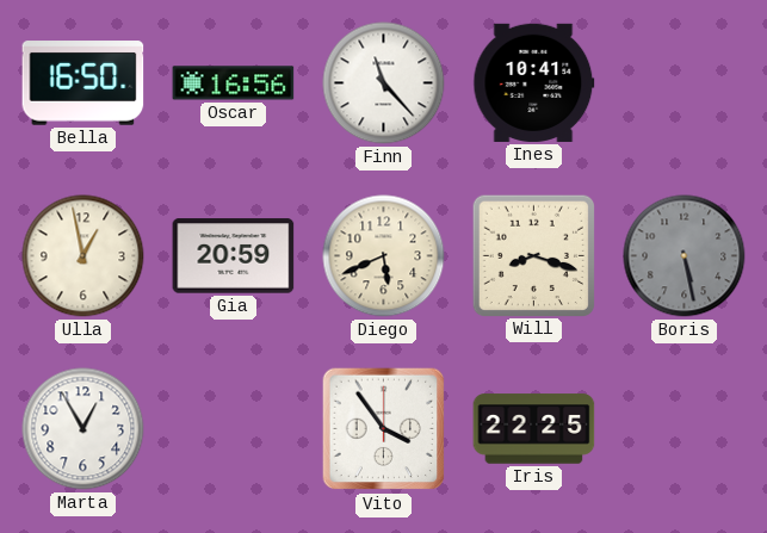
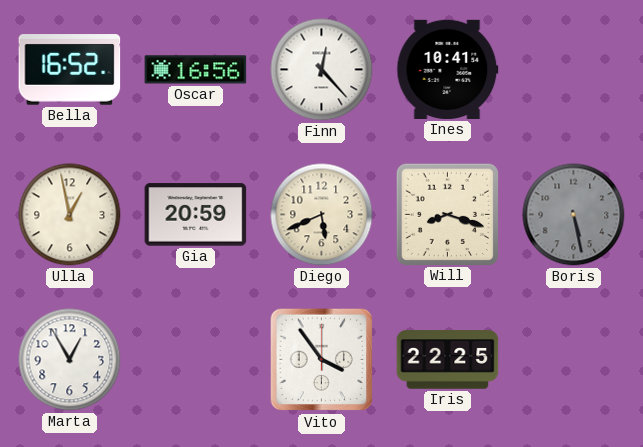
Bella: 16:50 -> 16:52
Finn: 11:23 -> 12:23
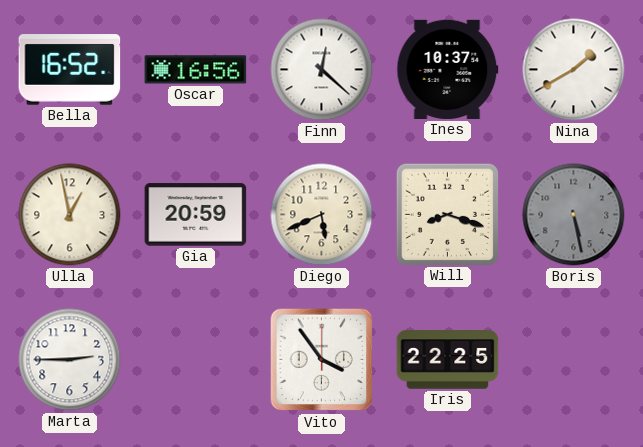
Finn: 12:23 -> 12:22
Ines: 10:41 -> 10:37
Nina: none -> 1:40
Marta: 12:55 -> 2:45
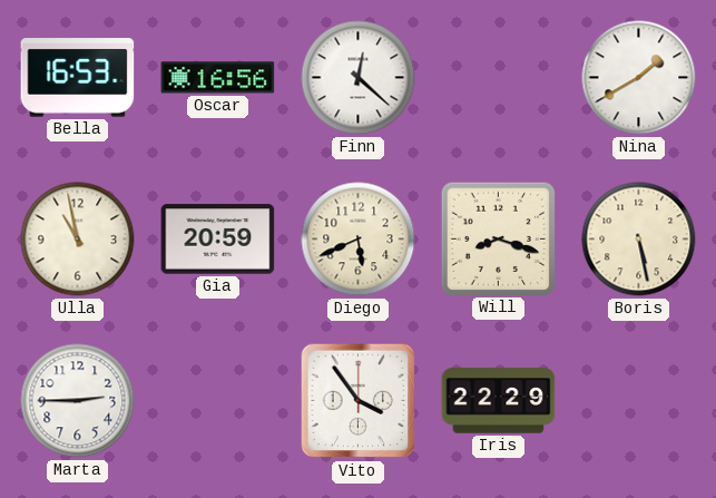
Bella: 16:52 -> 16:53
Ines: 10:37 -> none
Ulla: 12:58 -> 10:58
Boris dial: grey -> cream
Iris: 22:25 -> 22:29
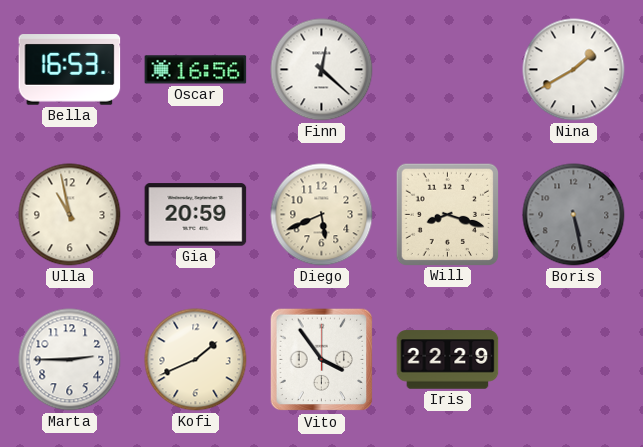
Boris dial: cream -> grey
Kofi: none -> 1:41
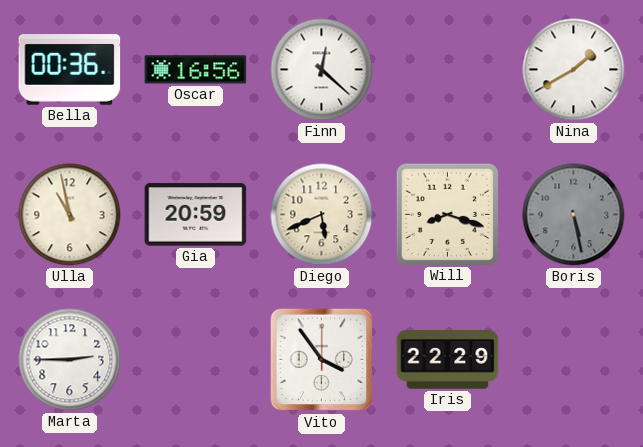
Bella: 16:53 -> 00:36
Kofi: 1:41 -> none
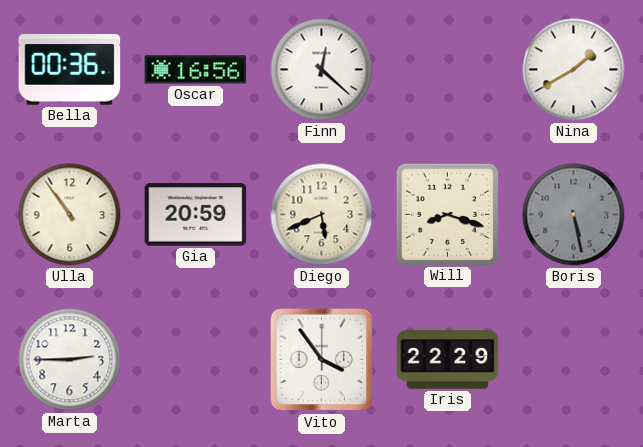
Ulla: 10:58 -> 10:54
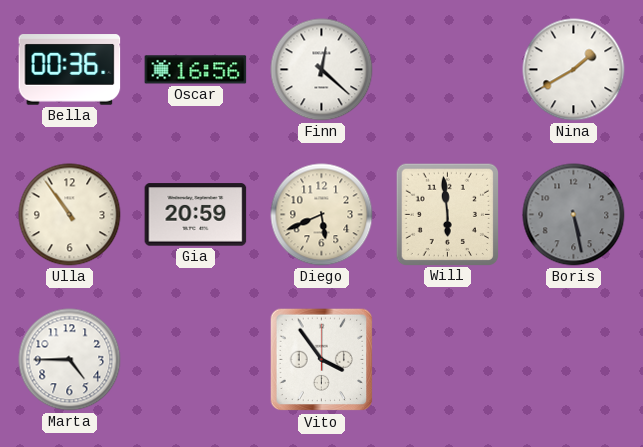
Will: 8:18 -> 5:59
Marta: 2:45 -> 4:45
Iris: 22:29 -> none
